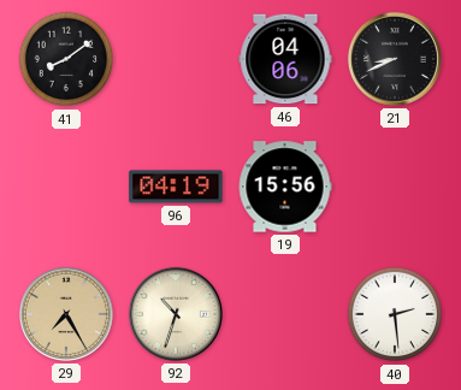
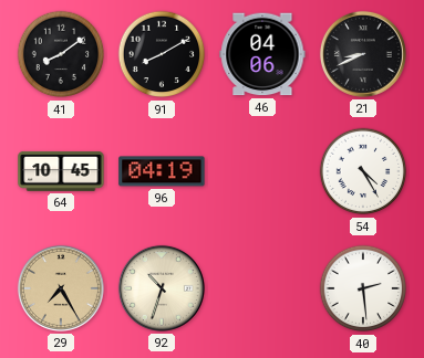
91: none -> 8:10
64: none -> 10:45
19: 15:56 -> none
54: none -> 4:25
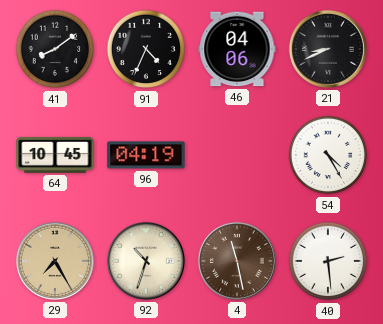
91: 8:10 -> 4:34
4: none -> 11:28
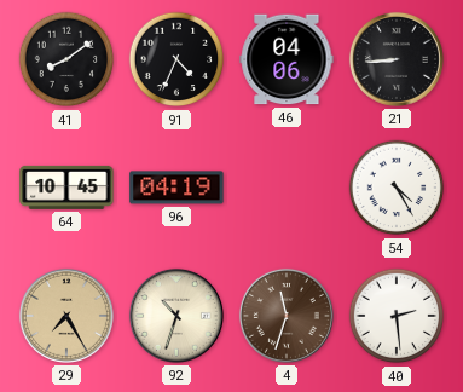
21: 8:41 -> 8:44
4: 11:28 -> 11:33
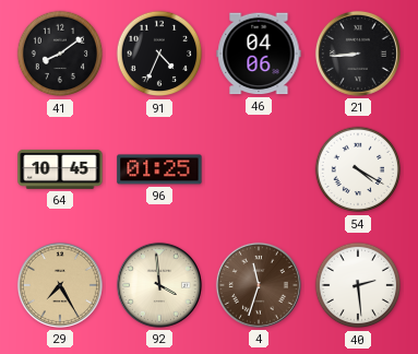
96: 04:19 -> 01:25
54: 4:25 -> 4:20
92: 10:33 -> 3:59
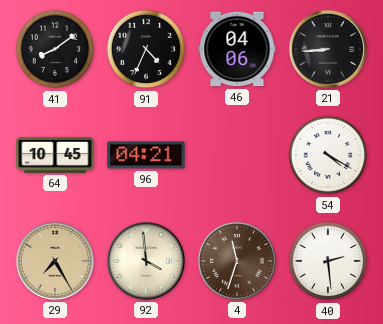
96: 01:25 -> 04:21
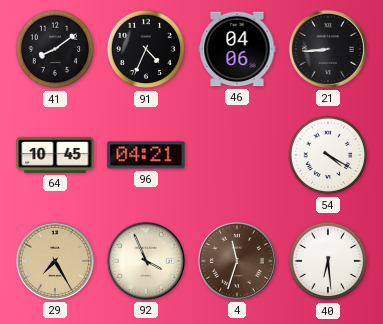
92: 3:59 -> 3:56
40: 2:29 -> 6:29
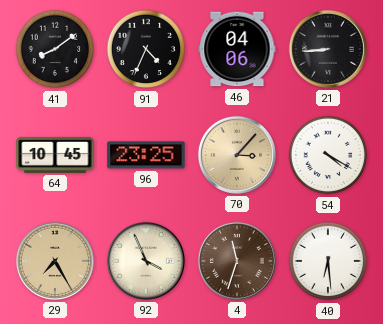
96: 04:21 -> 23:25
70: none -> 3:07
